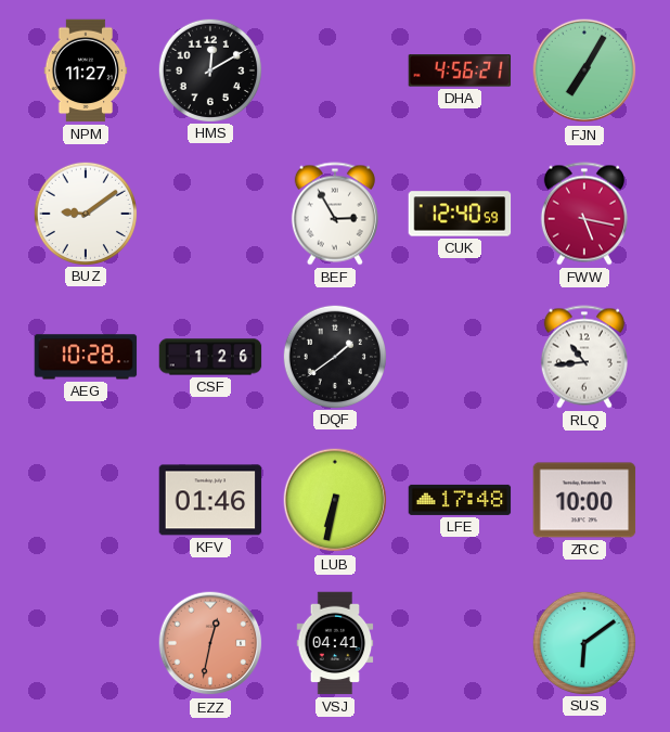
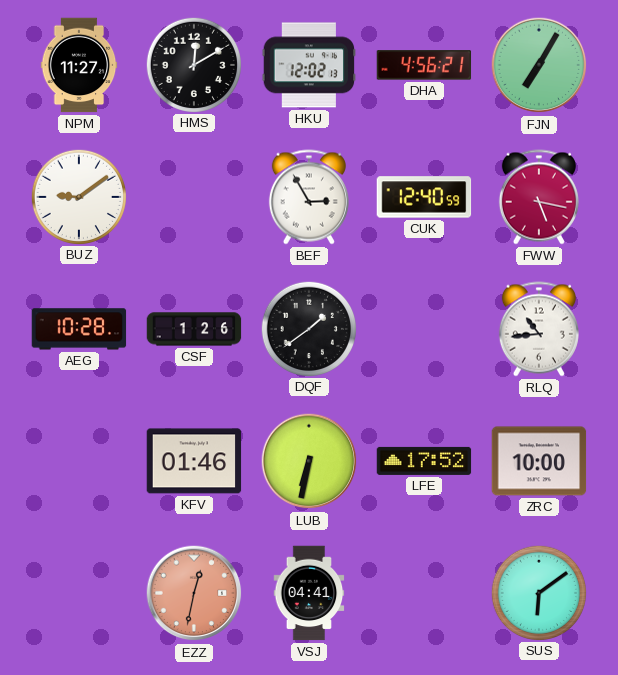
HKU: none -> 12:02
LFE: 17:48 -> 17:52
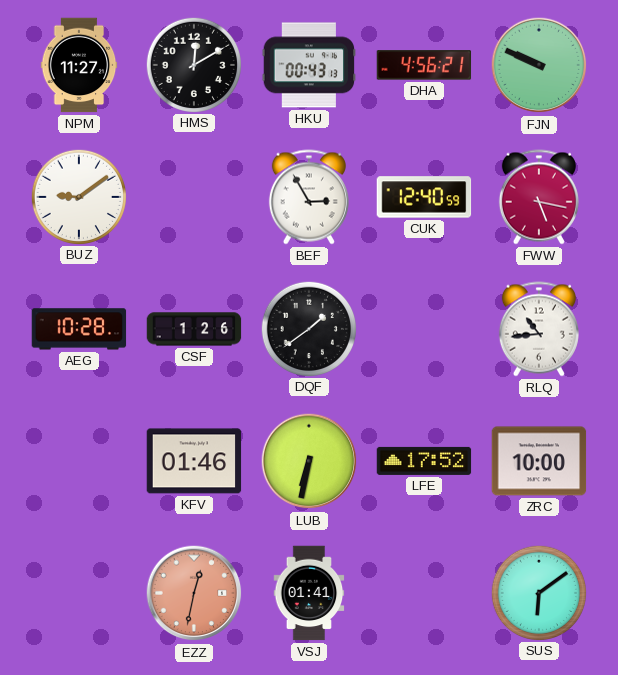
HKU: 12:02 -> 00:43
FJN: 7:05 -> 9:49
VSJ: 04:41 -> 01:41
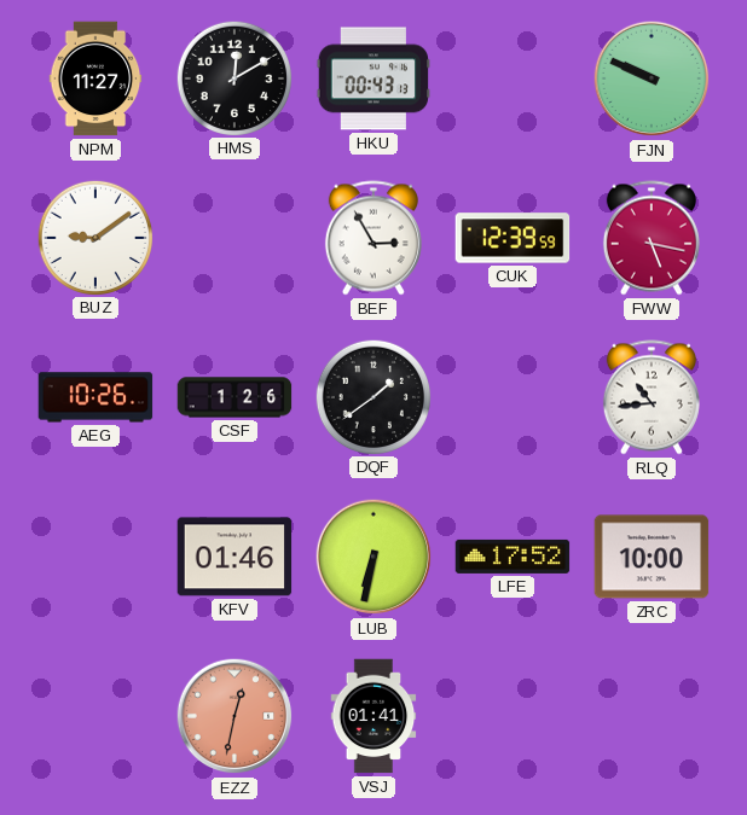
DHA: 4:56 -> none
CUK: 12:40 -> 12:39
AEG: 10:28 -> 10:26
SUS: 6:09 -> none
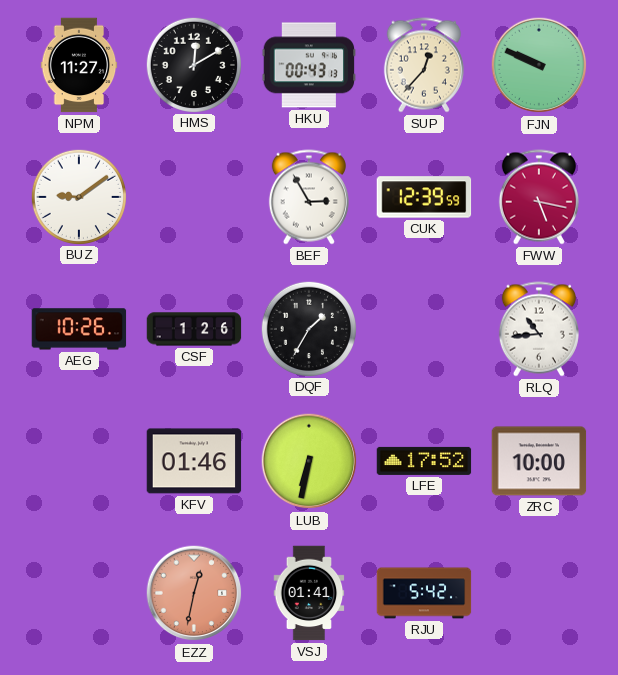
SUP: none -> 12:37
DQF: 1:39 -> 1:35
RJU: none -> 5:42
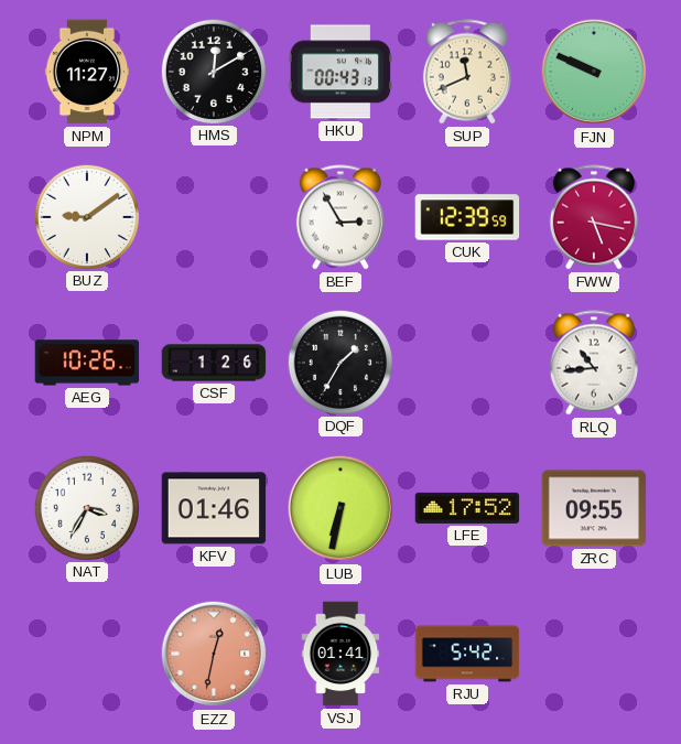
SUP: 12:37 -> 11:41
NAT: none -> 3:35
ZRC: 10:00 -> 09:55
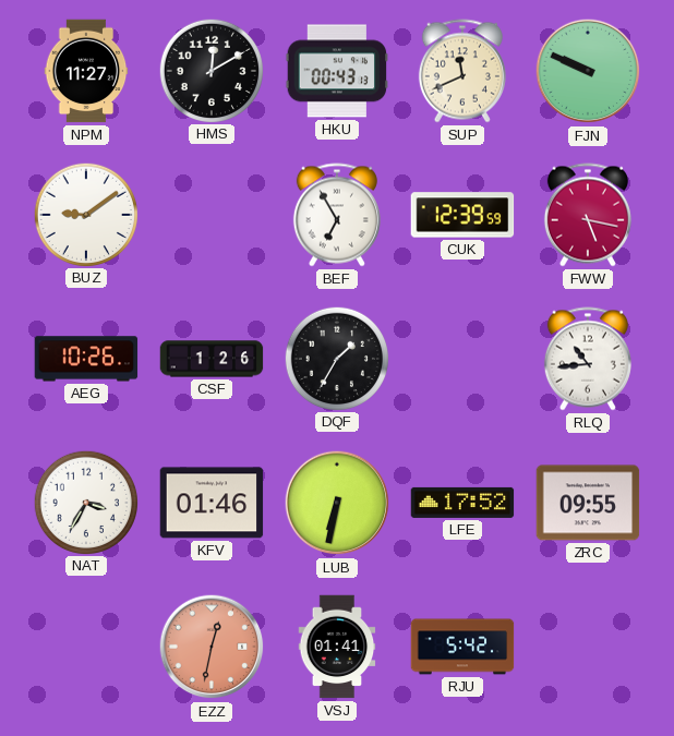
BEF: 2:55 -> 6:55
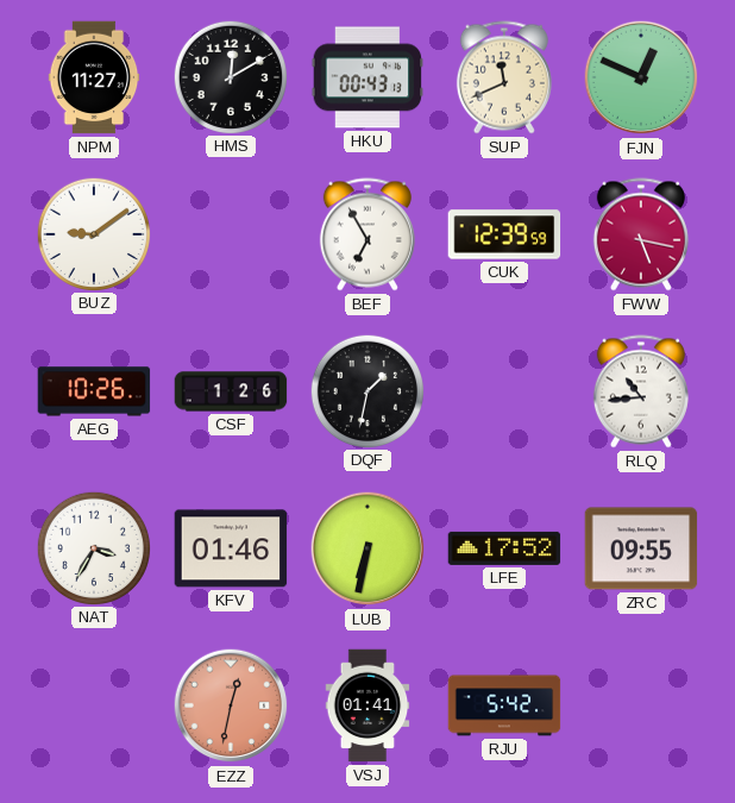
FJN: 9:49 -> 12:49
DQF: 1:35 -> 1:32
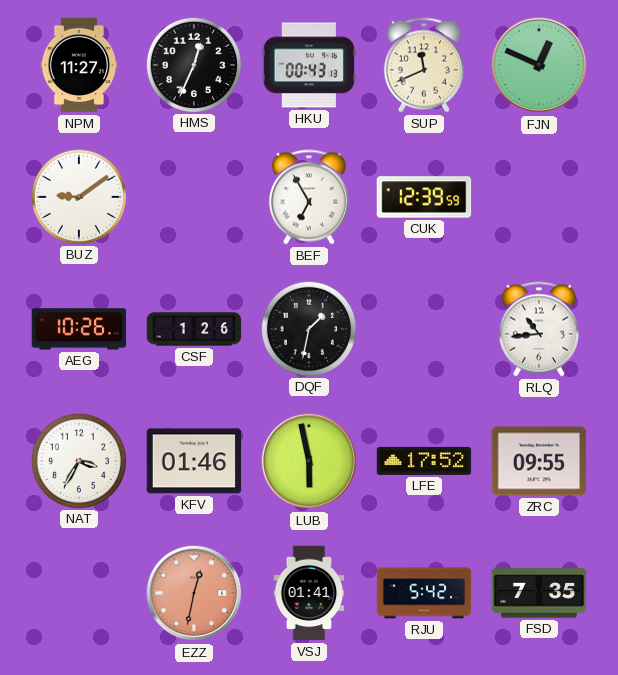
HMS: 12:10 -> 12:34
FWW: 5:17 -> none
LUB: 6:32 -> 5:58
FSD: none -> 7:35
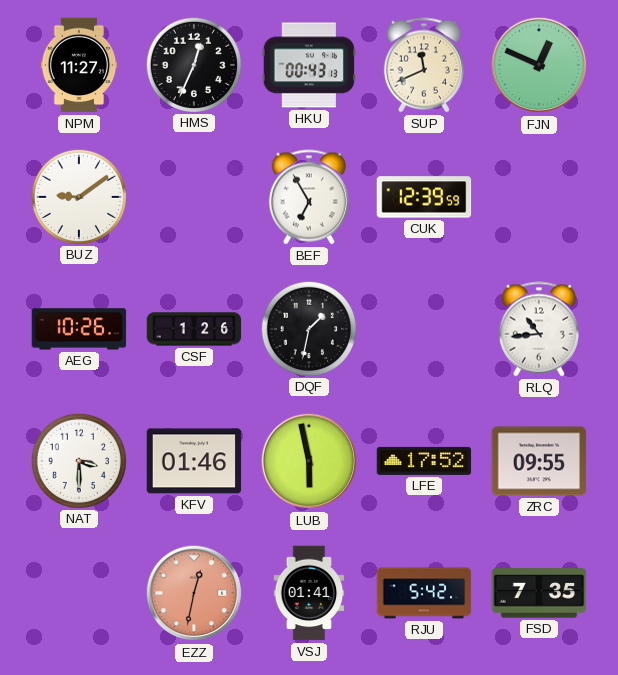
NAT: 3:35 -> 3:30
